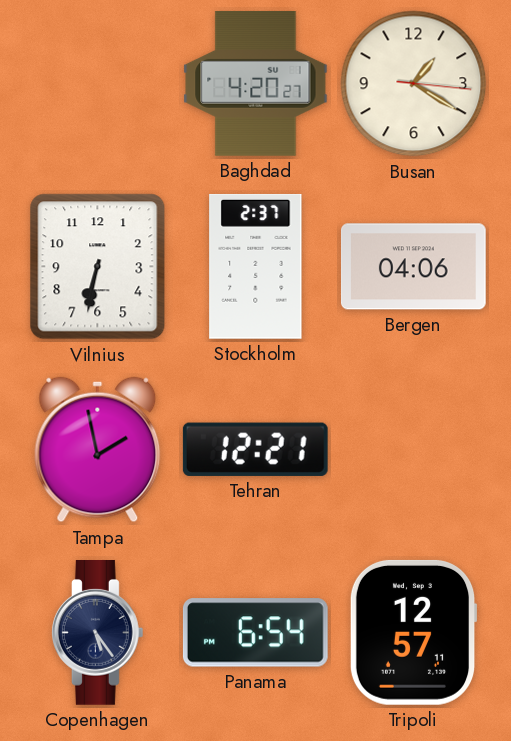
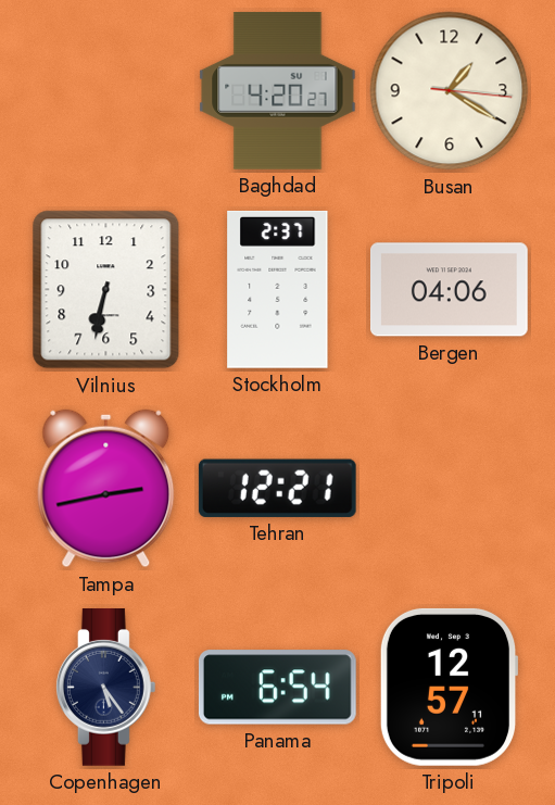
Tampa: 1:58 -> 2:43
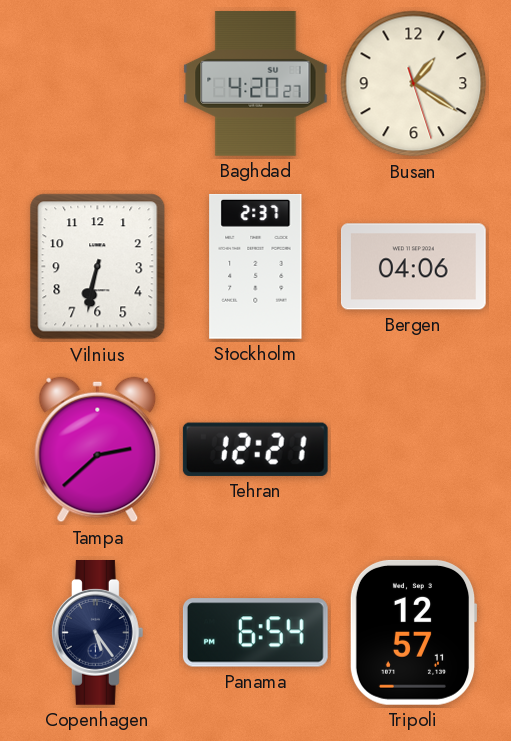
Busan: 1:20:16 -> 1:20:27
Tampa: 2:43 -> 2:38
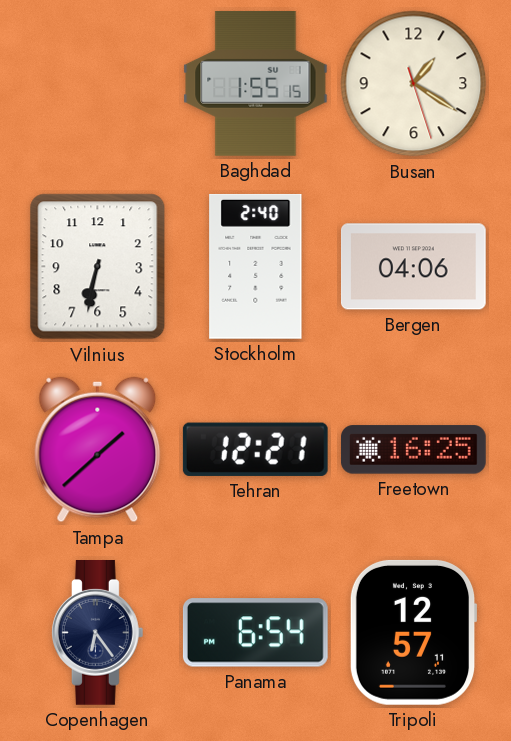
Baghdad: 4:20 -> 1:55
Stockholm: 2:37 -> 2:40
Tampa: 2:38 -> 1:38
Freetown: none -> 16:25
Copenhagen: 5:24 -> 6:24
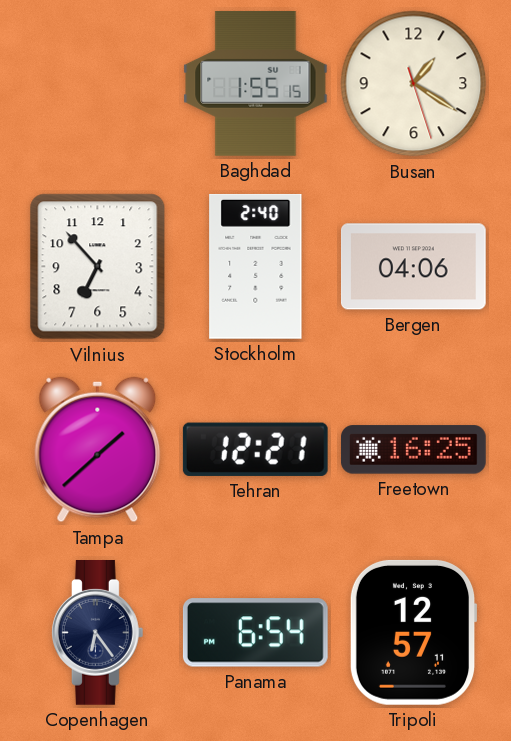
Vilnius: 6:32 -> 6:53
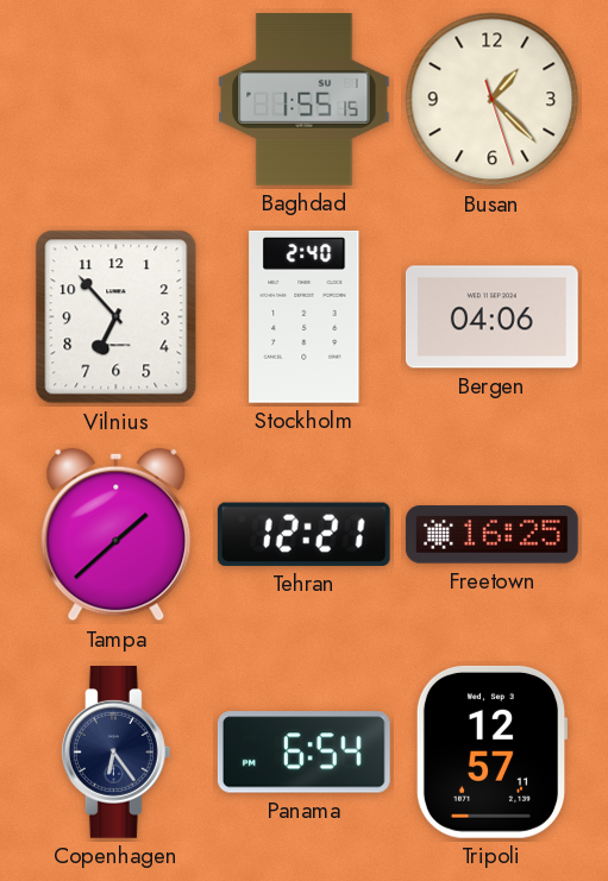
Busan: 1:20 -> 1:22
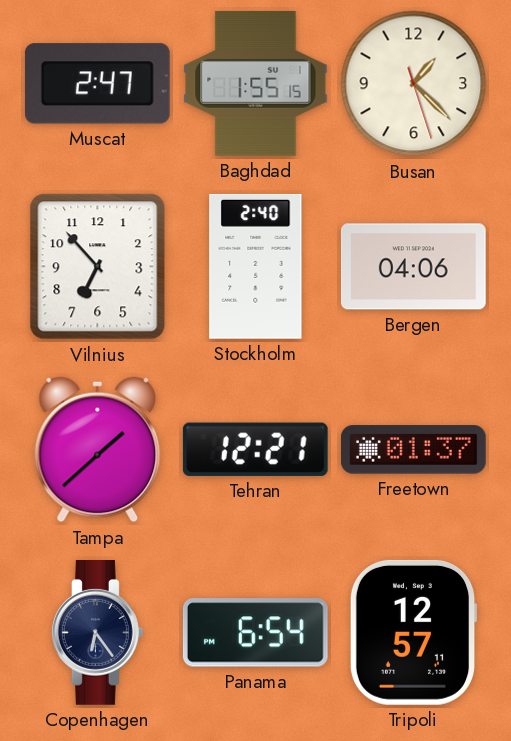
Muscat: none -> 2:47
Freetown: 16:25 -> 01:37
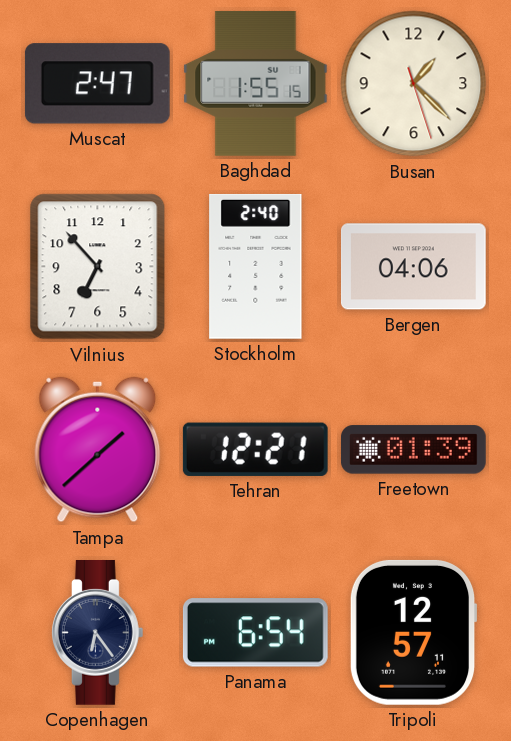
Freetown: 01:37 -> 01:39
